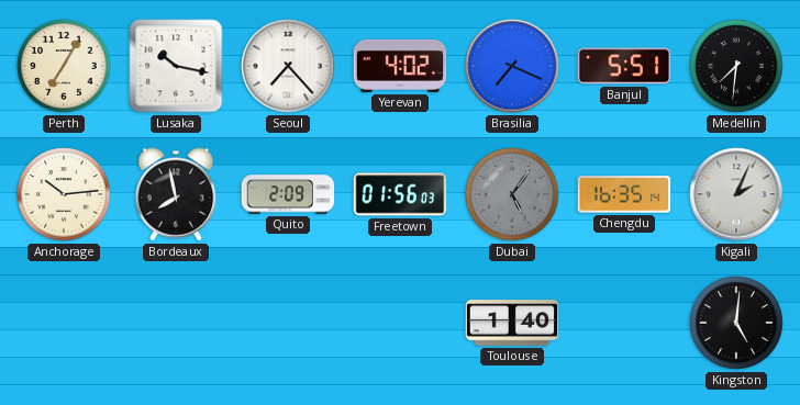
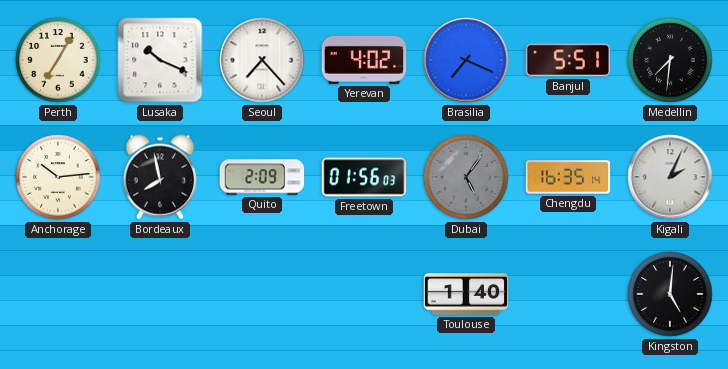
Lusaka: 10:17 -> 10:19
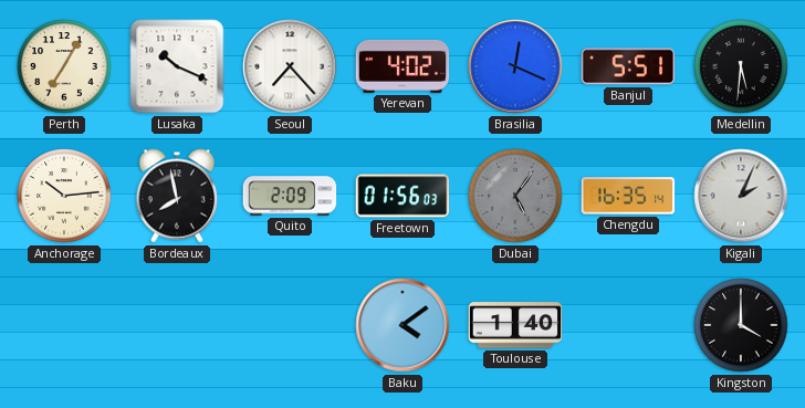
Brasilia: 7:19 -> 12:19
Medellin: 7:31 -> 5:31
Baku: none -> 4:09
Kingston: 5:01 -> 4:00
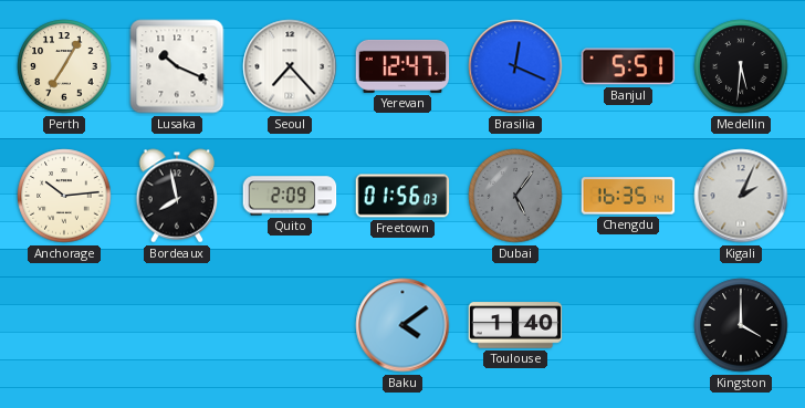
Yerevan: 4:02 -> 12:47
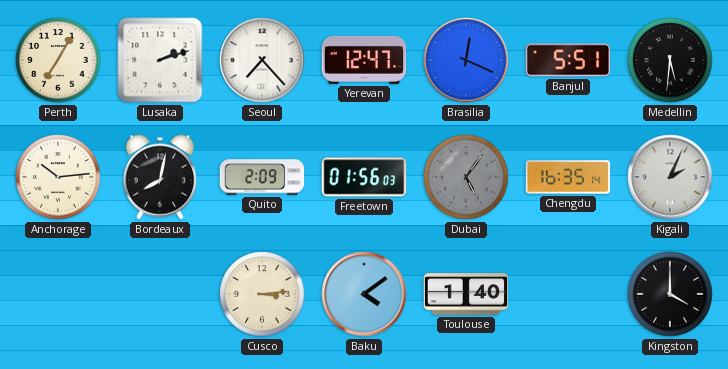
Lusaka: 10:19 -> 2:12
Bordeaux: 7:58 -> 8:02
Cusco: none -> 3:14
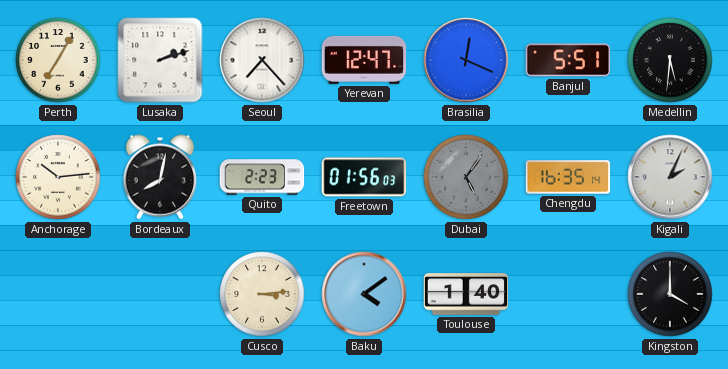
Quito: 2:09 -> 2:23
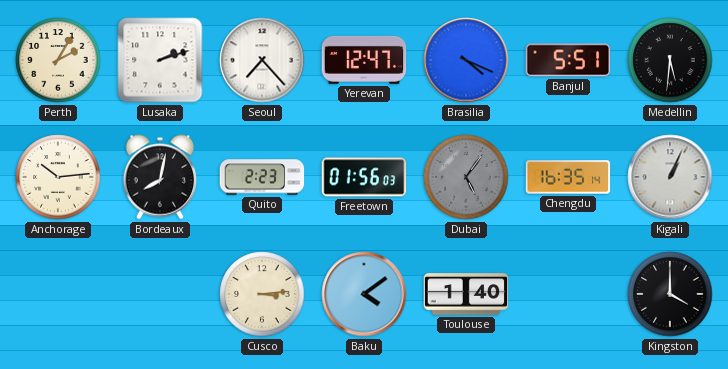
Perth: 7:05 -> 2:05
Brasilia: 12:19 -> 4:19
Kigali: 2:04 -> 1:04
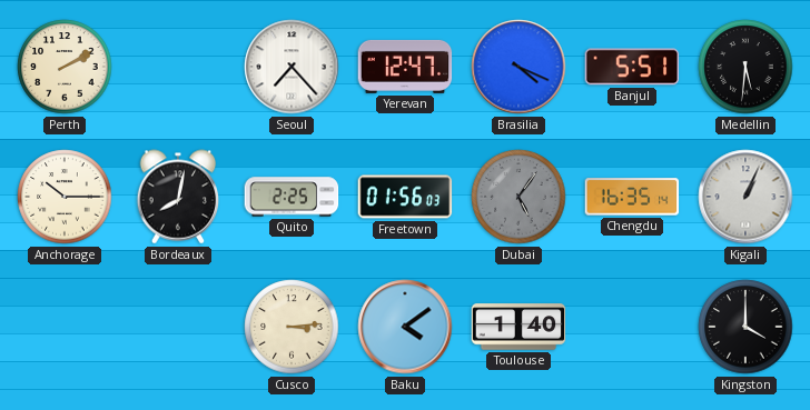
Perth: 2:05 -> 2:10
Lusaka: 2:12 -> none
Anchorage: 10:14 -> 10:15
Quito: 2:23 -> 2:25
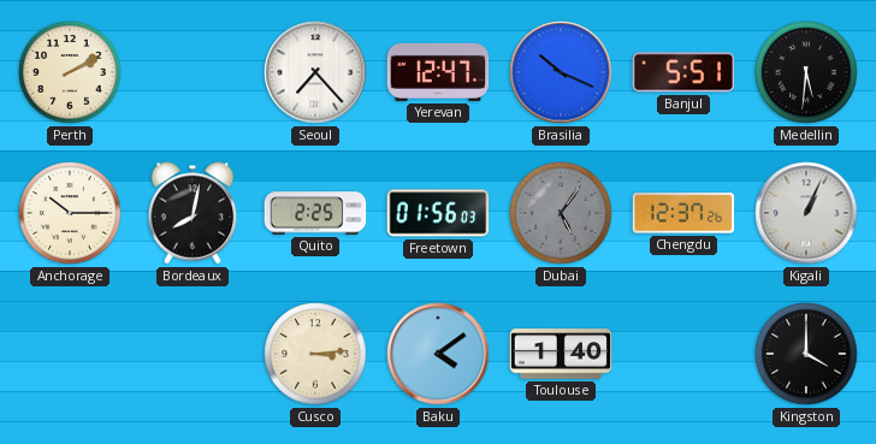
Brasilia: 4:19 -> 10:19
Chengdu: 16:35 -> 12:37
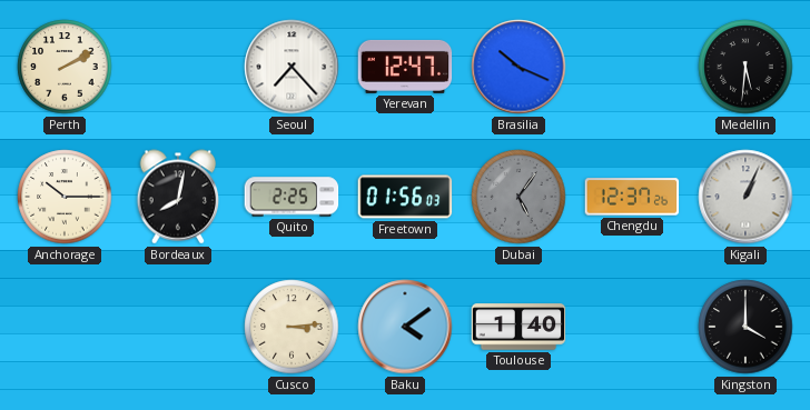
Banjul: 5:51 -> none
